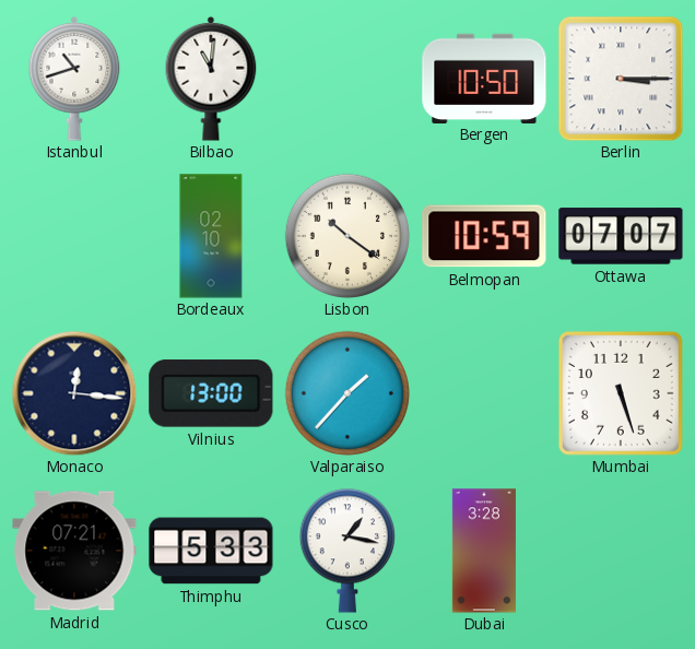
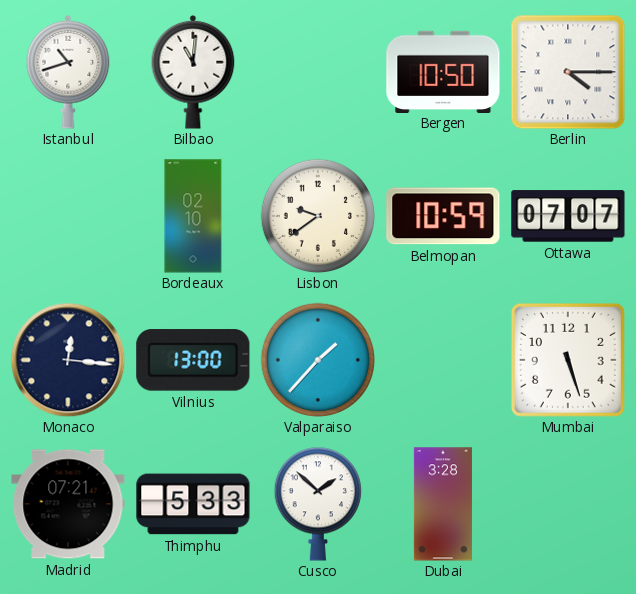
Berlin: 3:15 -> 4:15
Lisbon: 10:21 -> 9:39
Cusco: 1:17 -> 1:52
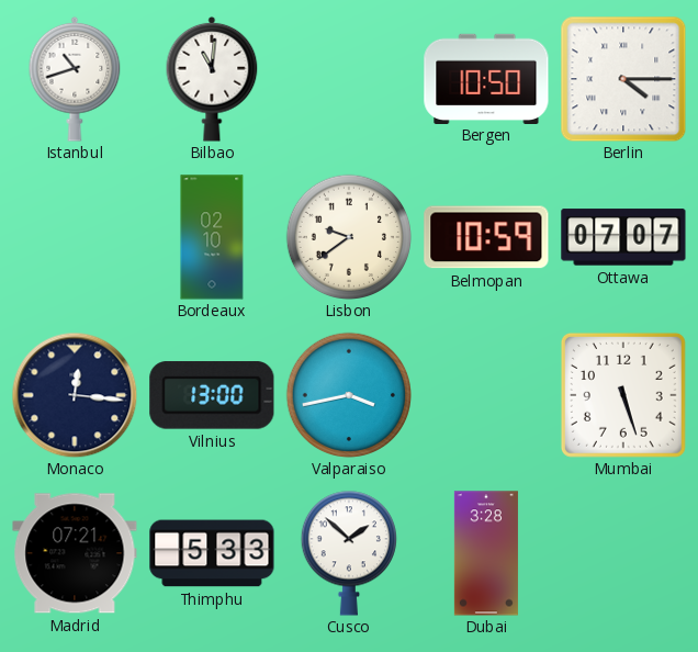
Valparaiso: 1:37 -> 3:43
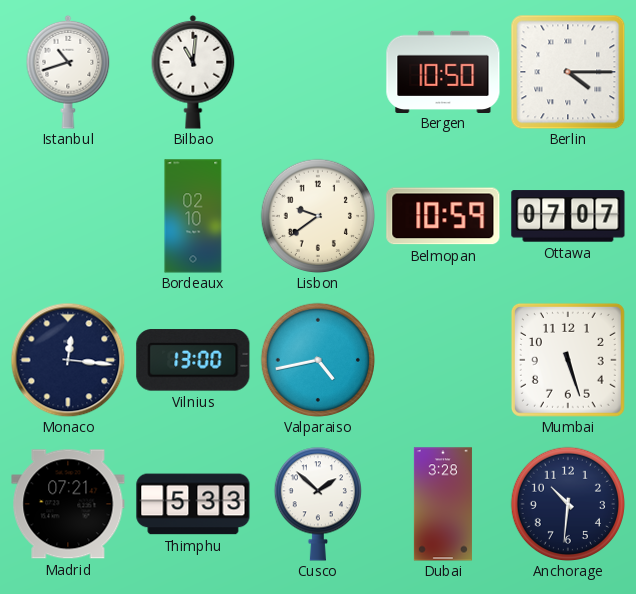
Valparaiso: 3:43 -> 4:43
Anchorage: none -> 10:31
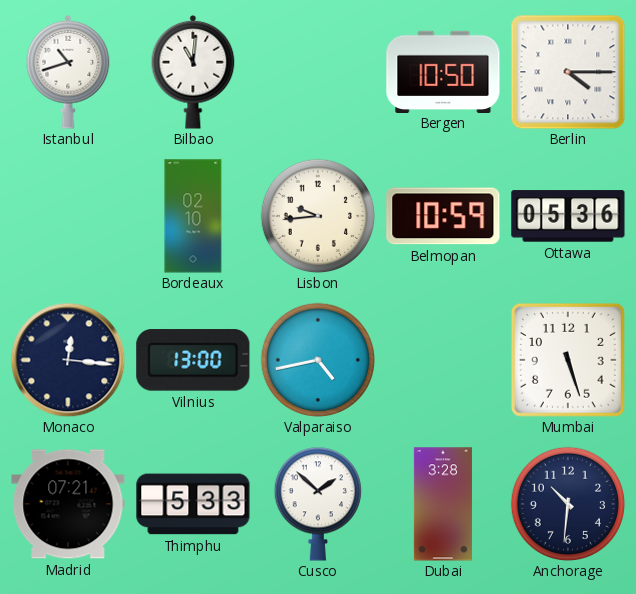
Lisbon: 9:39 -> 9:44
Ottawa: 07:07 -> 05:36
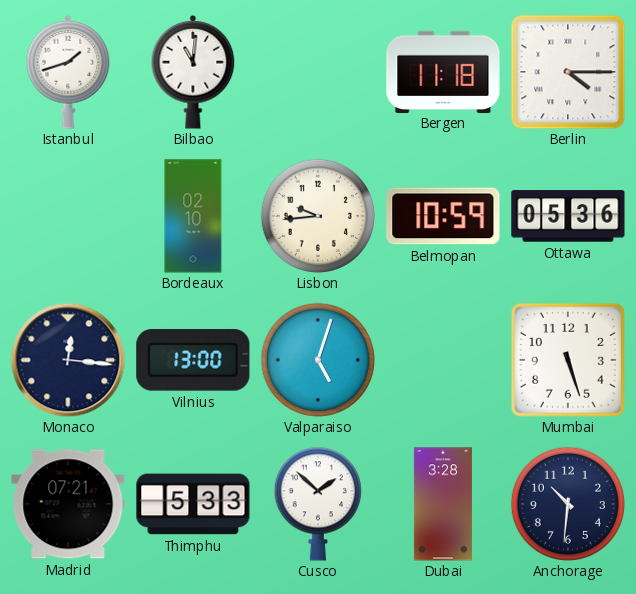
Istanbul: 10:42 -> 1:42
Bergen: 10:50 -> 11:18
Valparaiso: 4:43 -> 5:03
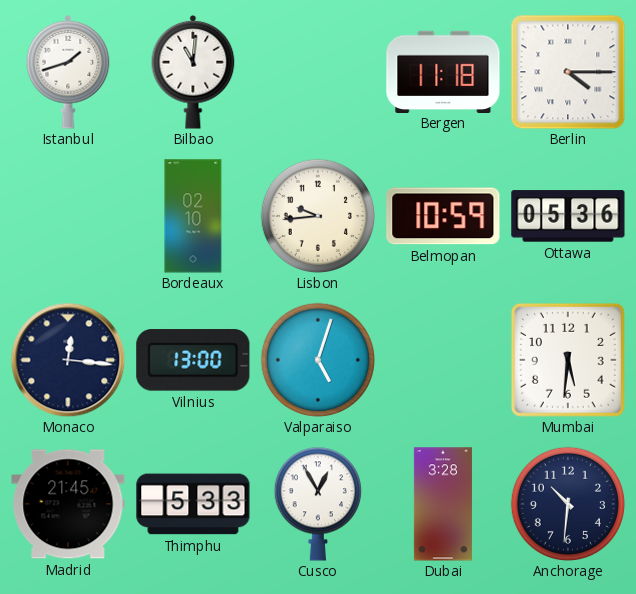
Mumbai: 5:27 -> 5:31
Madrid: 07:21 -> 21:45
Cusco: 1:52 -> 12:55
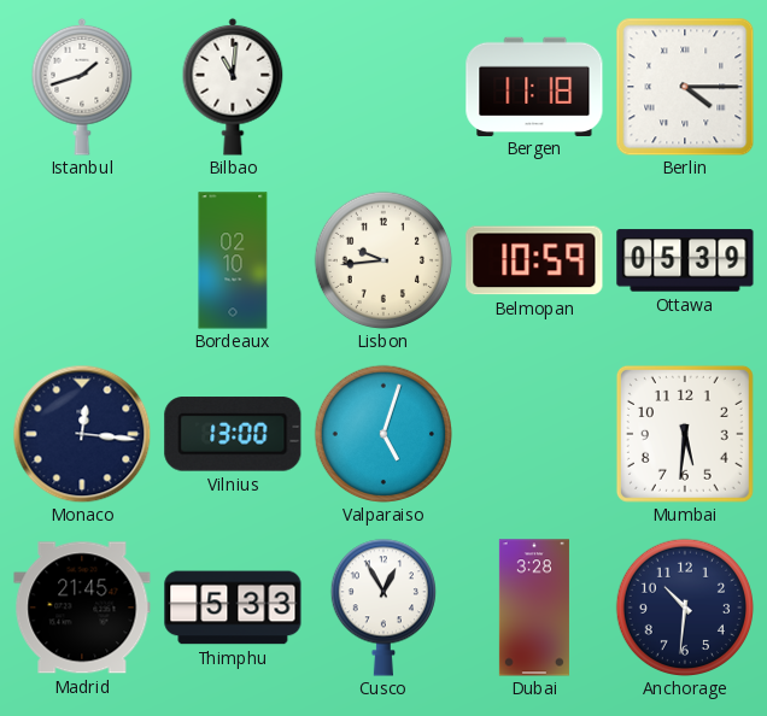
Ottawa: 05:36 -> 05:39
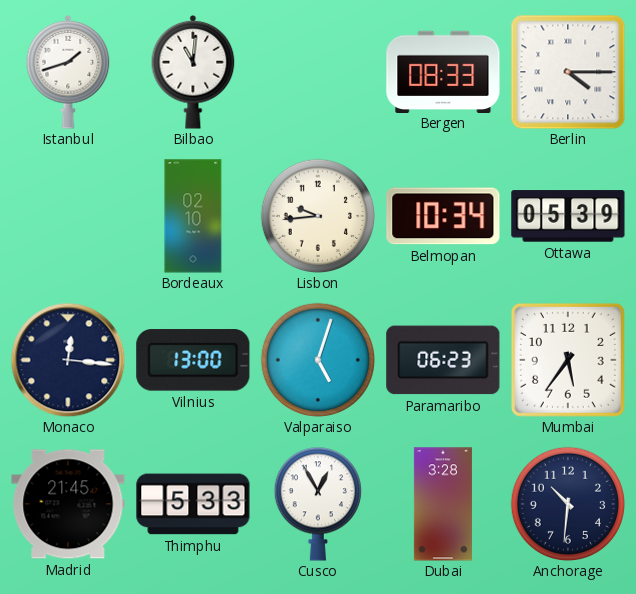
Bergen: 11:18 -> 08:33
Belmopan: 10:59 -> 10:34
Paramaribo: none -> 06:23
Mumbai: 5:31 -> 5:36
